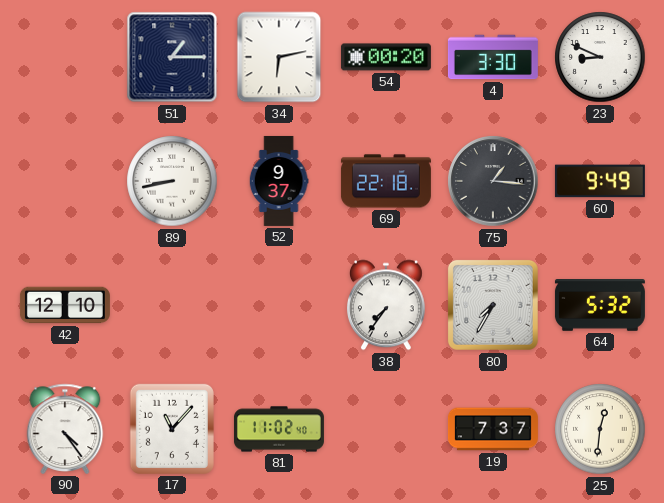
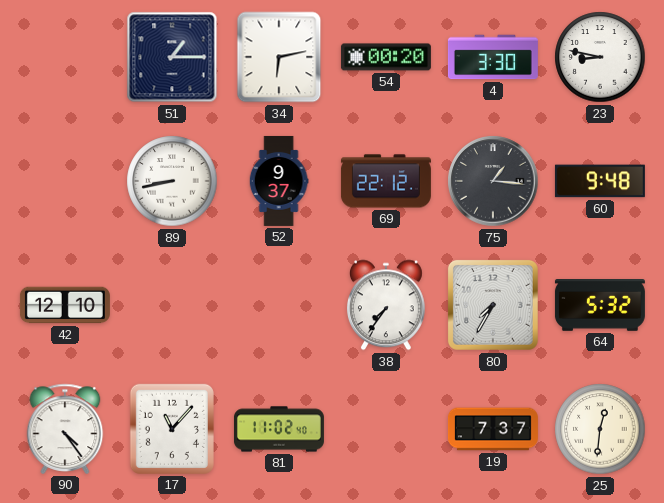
23: 8:49 -> 8:47
69: 22:18 -> 22:12
60: 9:49 -> 9:48
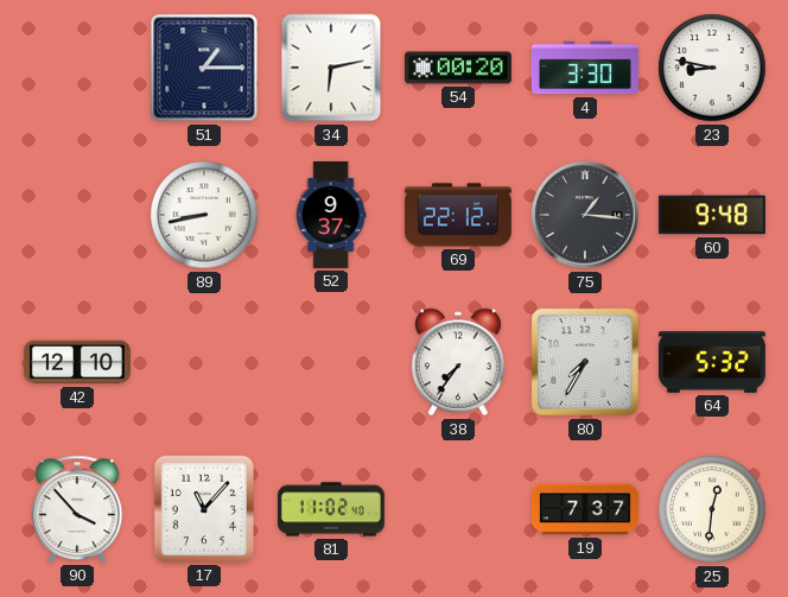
90: 4:24 -> 3:53
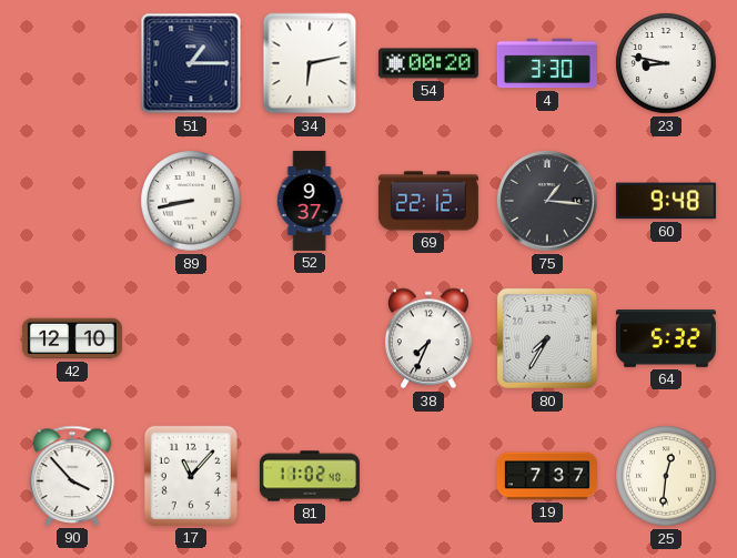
38: 7:36 -> 7:34
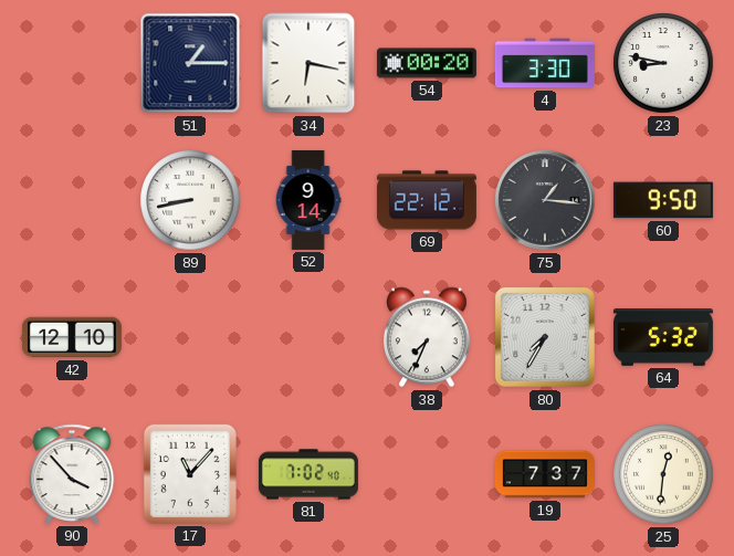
34: 6:13 -> 6:17
52: 9:37 -> 9:14
60: 9:48 -> 9:50
81: 11:02 -> 7:02
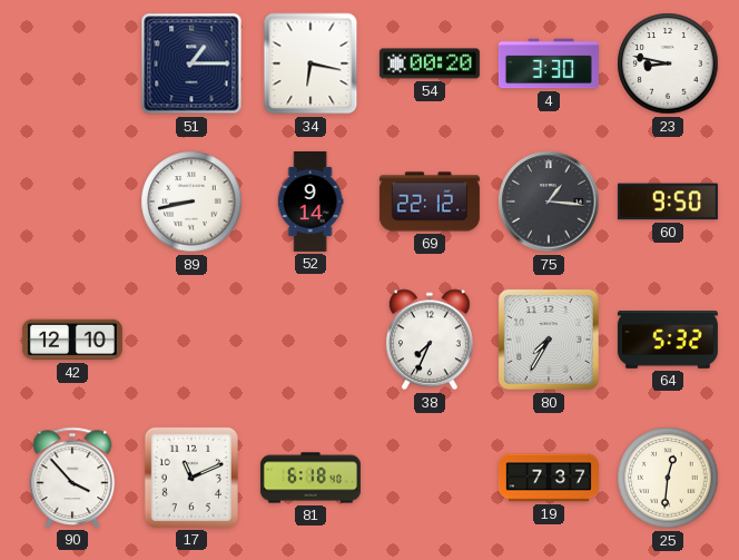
17: 11:07 -> 11:11
81: 7:02 -> 6:18
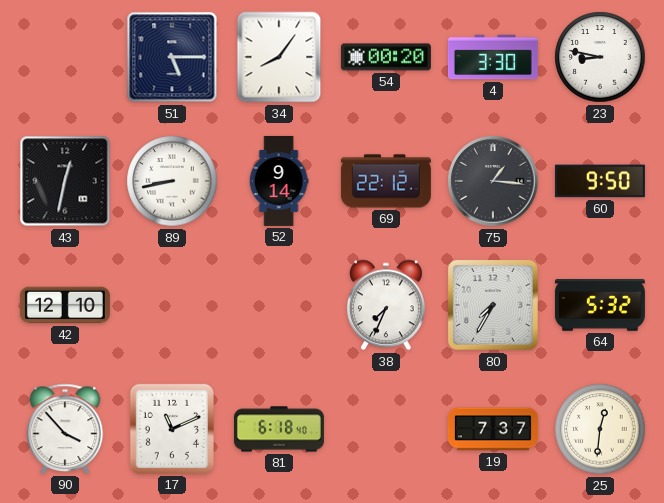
51: 1:15 -> 5:15
34: 6:17 -> 8:06
43: none -> 12:32
